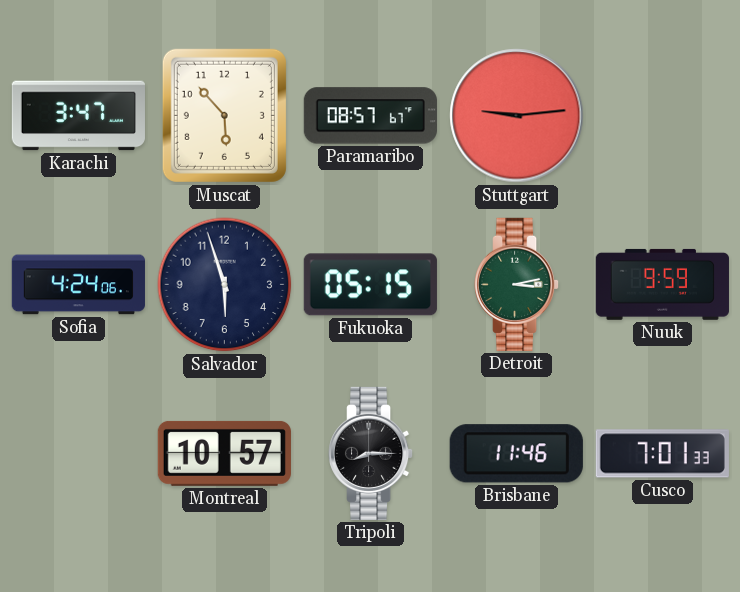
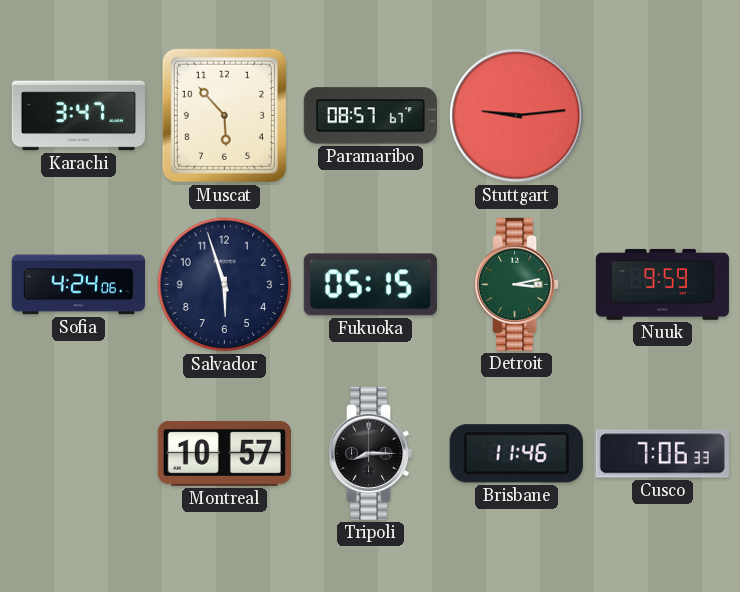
Cusco: 7:01 -> 7:06
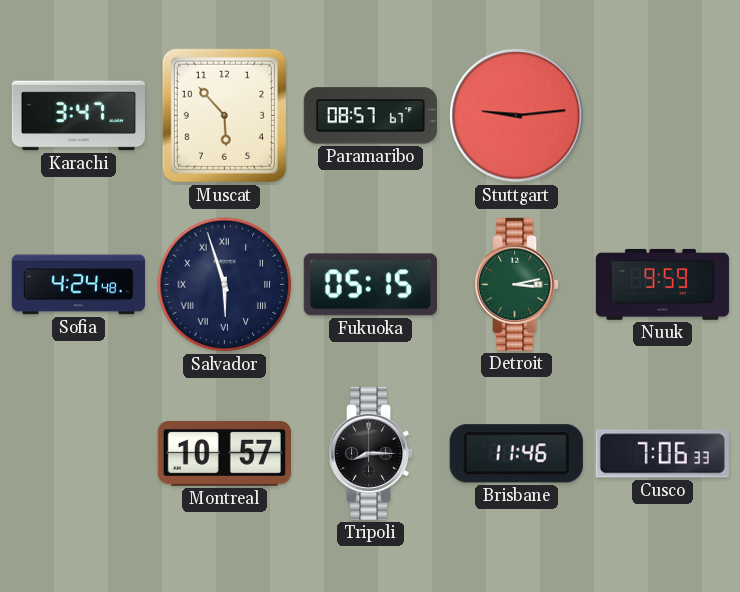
Sofia: 4:24:06 -> 4:24:48
Salvador numerals: Arabic -> Roman
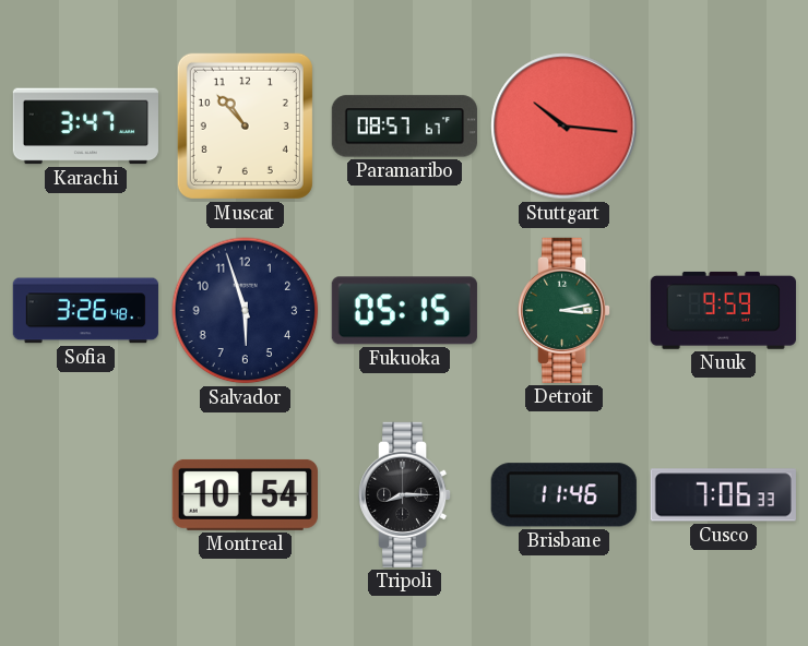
Muscat: 5:53 -> 10:53
Stuttgart: 9:14 -> 10:16
Sofia: 4:24 -> 3:26
Salvador numerals: Roman -> Arabic
Montreal: 10:57 -> 10:54
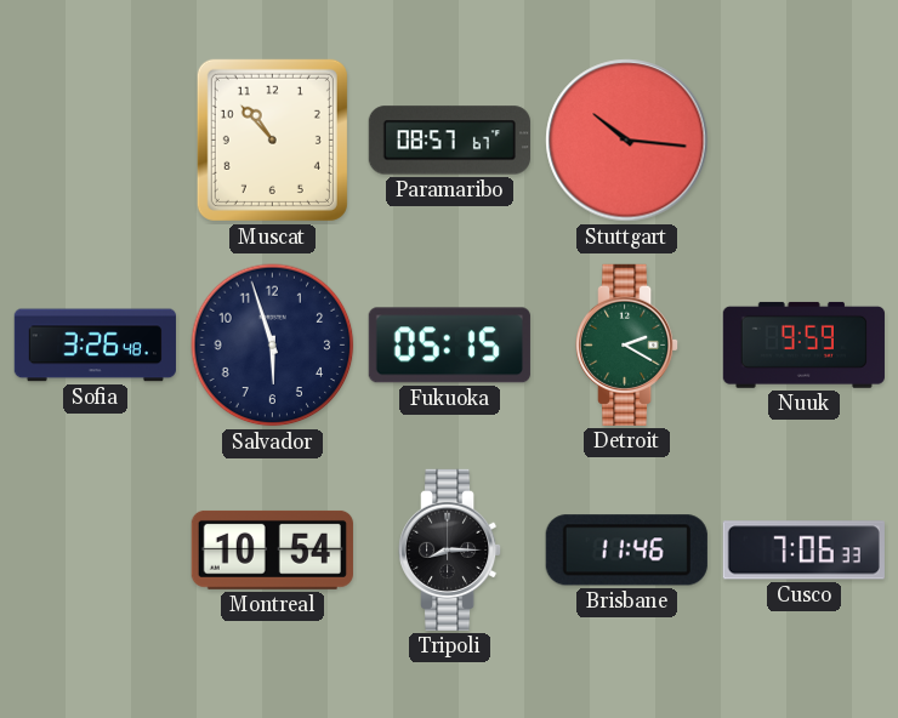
Karachi: 3:47 -> none
Detroit: 3:13 -> 2:20
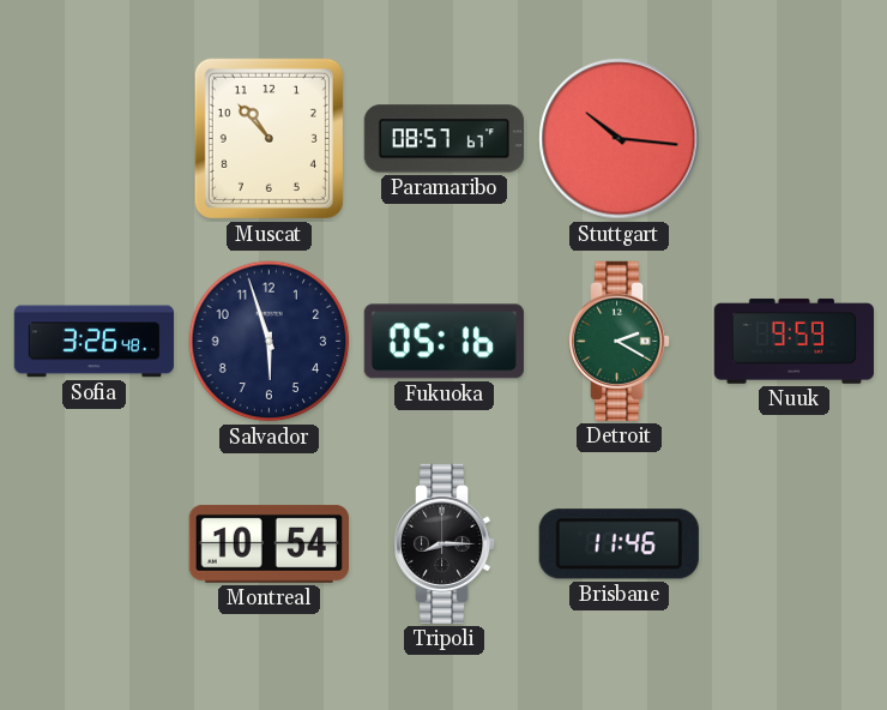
Fukuoka: 05:15 -> 05:16
Cusco: 7:06 -> none
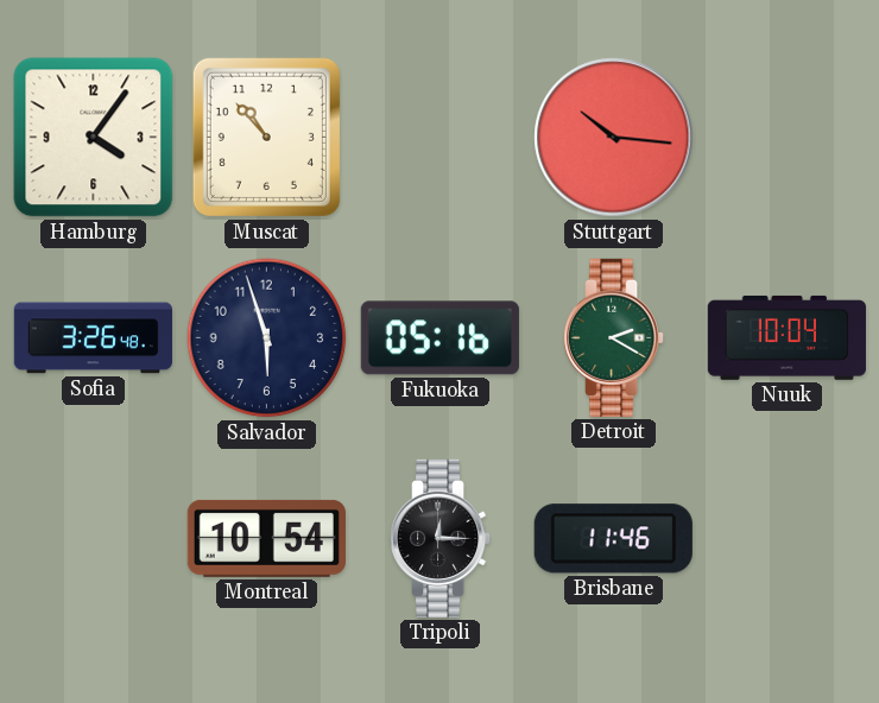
Hamburg: none -> 4:06
Paramaribo: 08:57 -> none
Nuuk: 9:59 -> 10:04
Tripoli: 8:15 -> 12:15
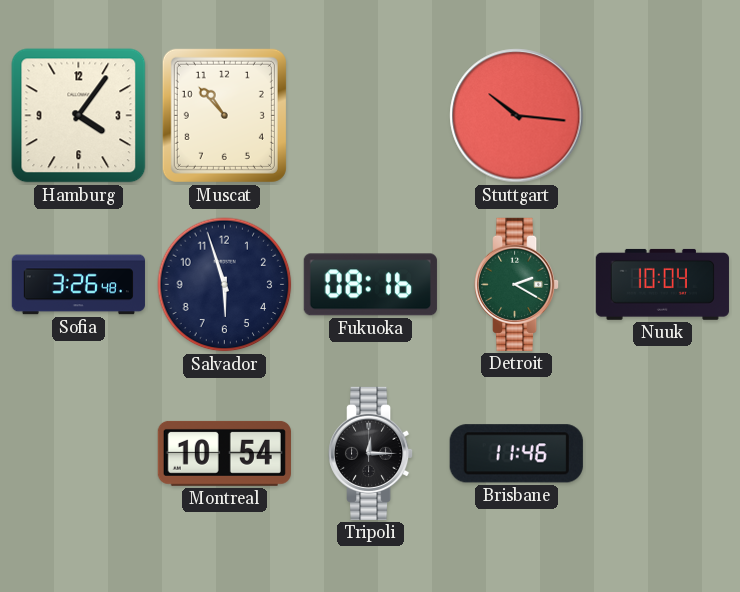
Fukuoka: 05:16 -> 08:16
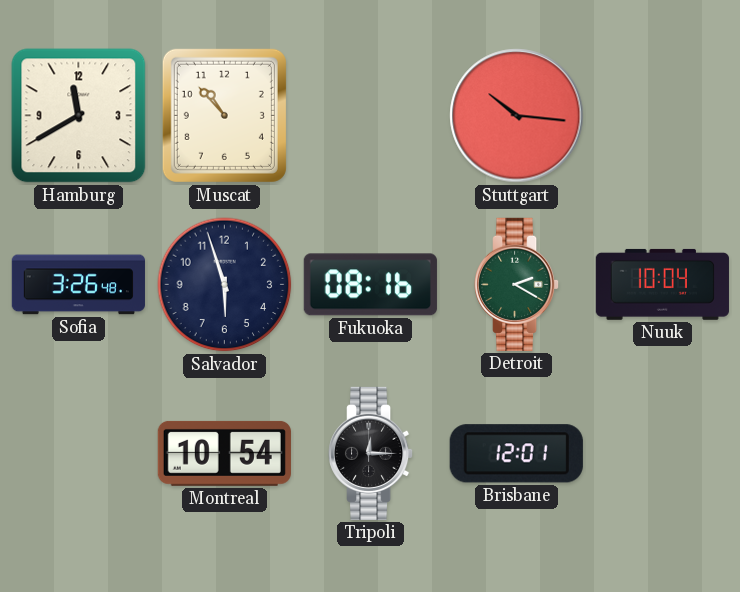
Hamburg: 4:06 -> 11:40
Brisbane: 11:46 -> 12:01
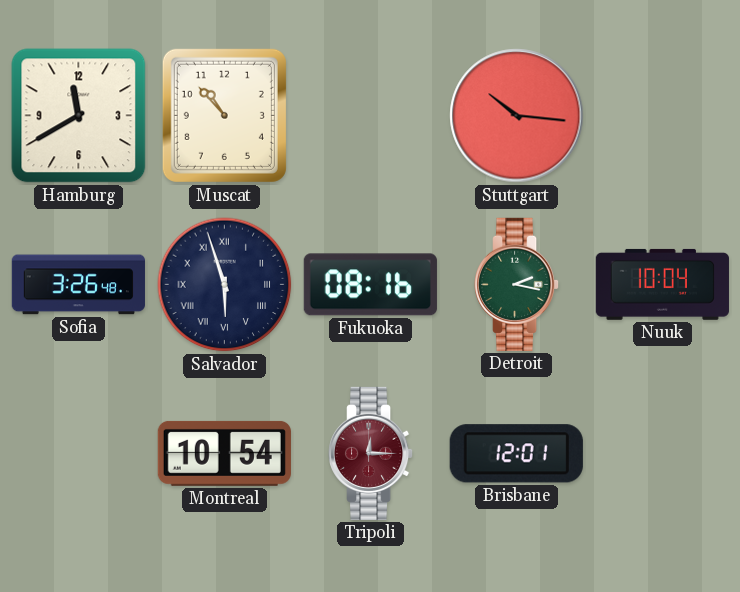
Salvador numerals: Arabic -> Roman
Detroit: 2:20 -> 2:17
Tripoli dial: black -> burgundy
